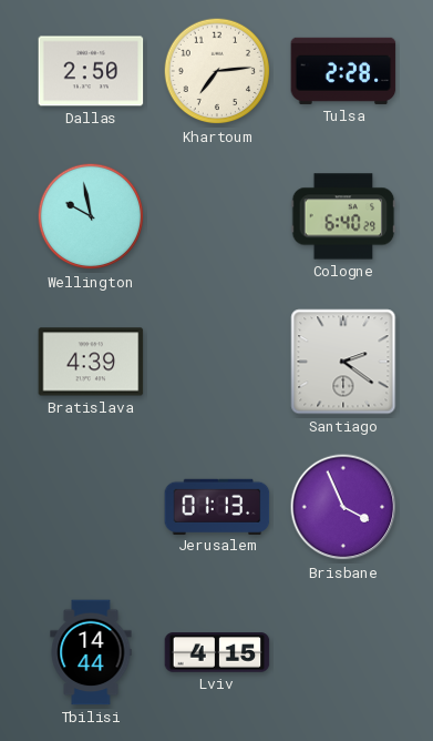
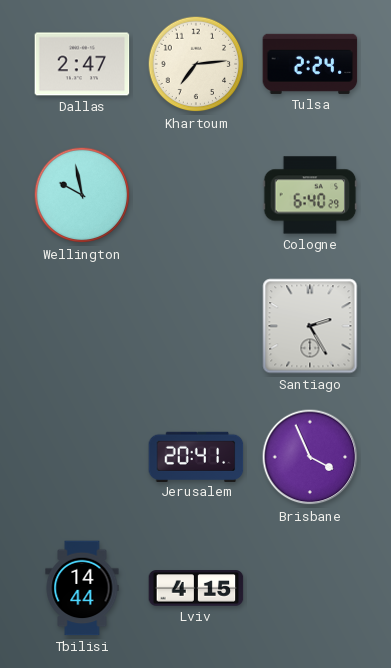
Dallas: 2:50 -> 2:47
Tulsa: 2:28 -> 2:24
Bratislava: 4:39 -> none
Santiago: 2:21 -> 2:25
Jerusalem: 01:13 -> 20:41
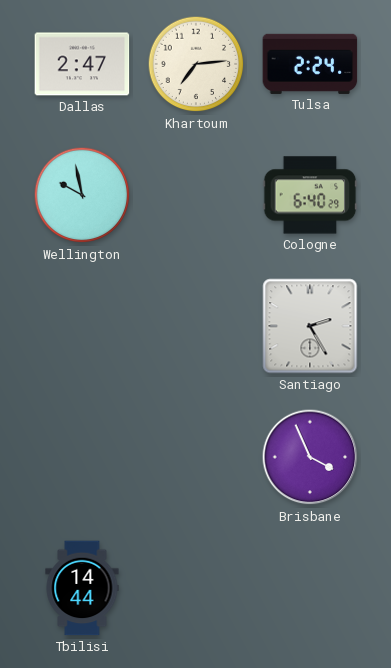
Jerusalem: 20:41 -> none
Lviv: 4:15 -> none
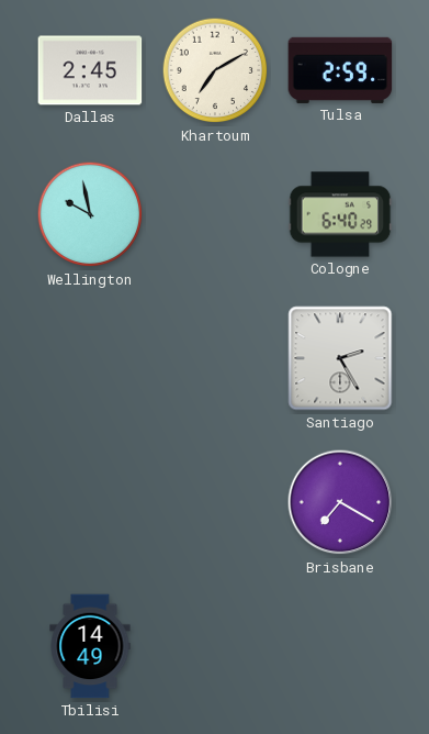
Dallas: 2:47 -> 2:45
Khartoum: 7:14 -> 7:10
Tulsa: 2:24 -> 2:59
Brisbane: 3:56 -> 7:20
Tbilisi: 14:44 -> 14:49
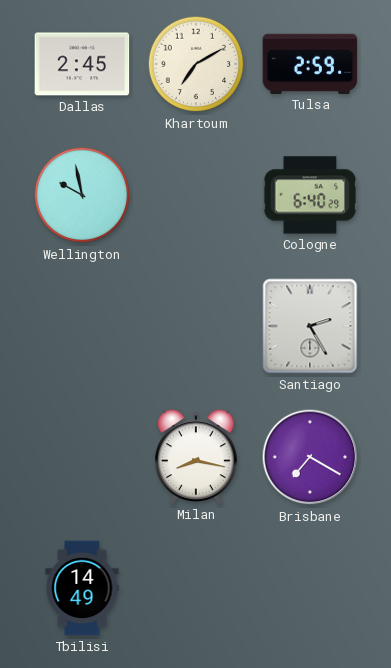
Milan: none -> 8:17
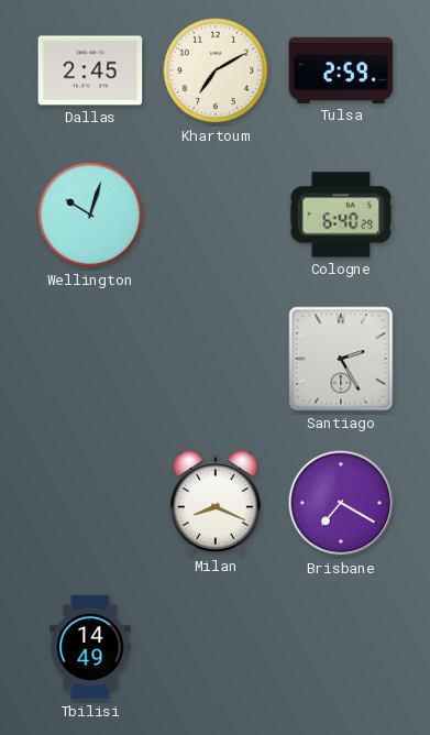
Wellington: 9:58 -> 10:03
Milan: 8:17 -> 8:19
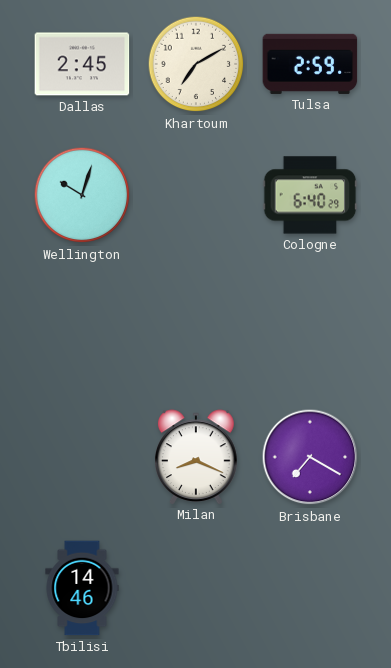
Santiago: 2:25 -> none
Tbilisi: 14:49 -> 14:46
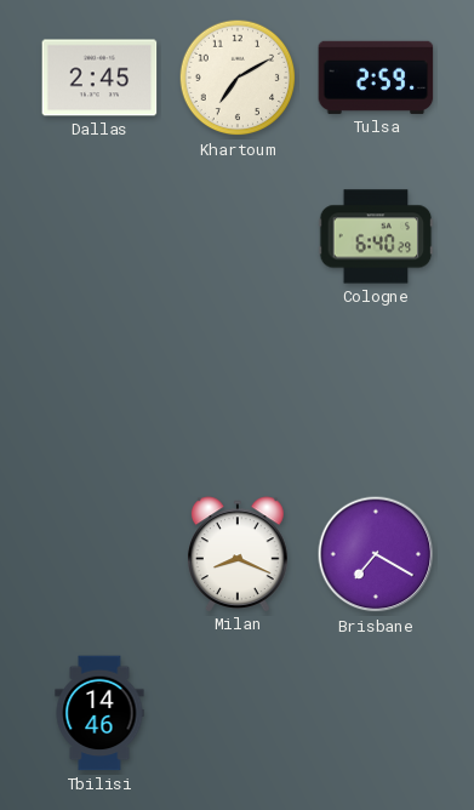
Wellington: 10:03 -> none
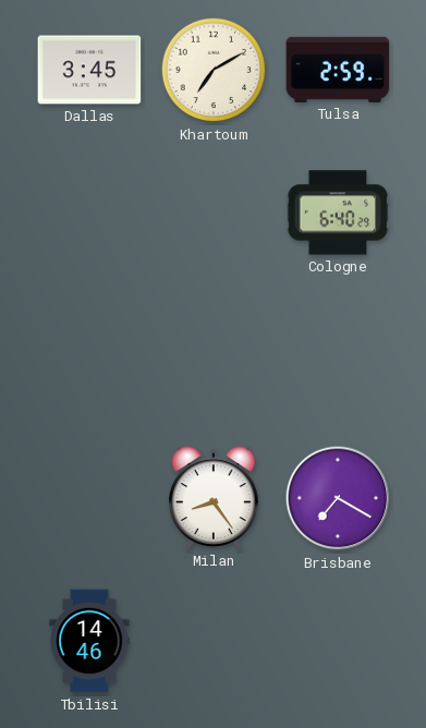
Dallas: 2:45 -> 3:45
Milan: 8:19 -> 8:24
